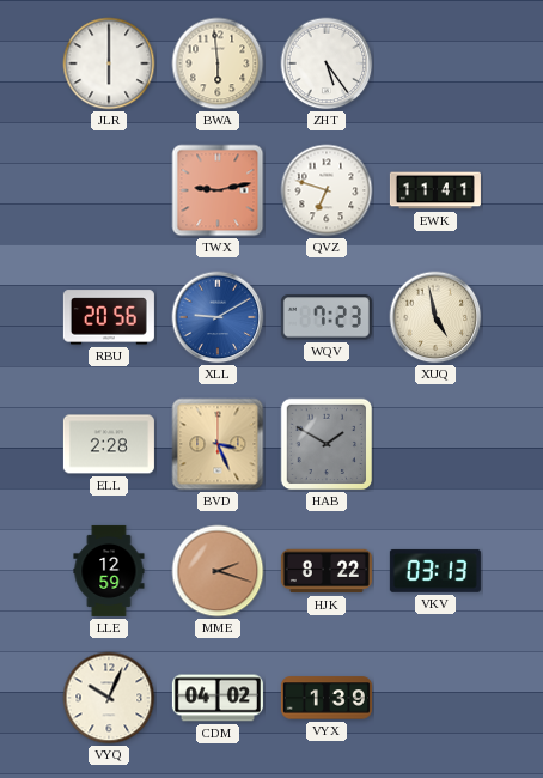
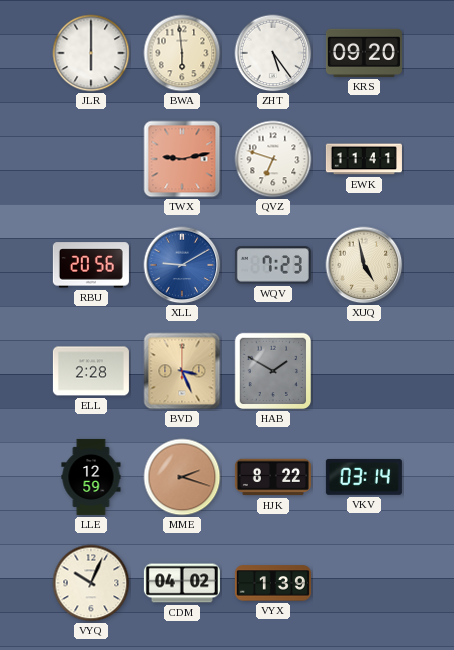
KRS: none -> 09:20
VKV: 03:13 -> 03:14
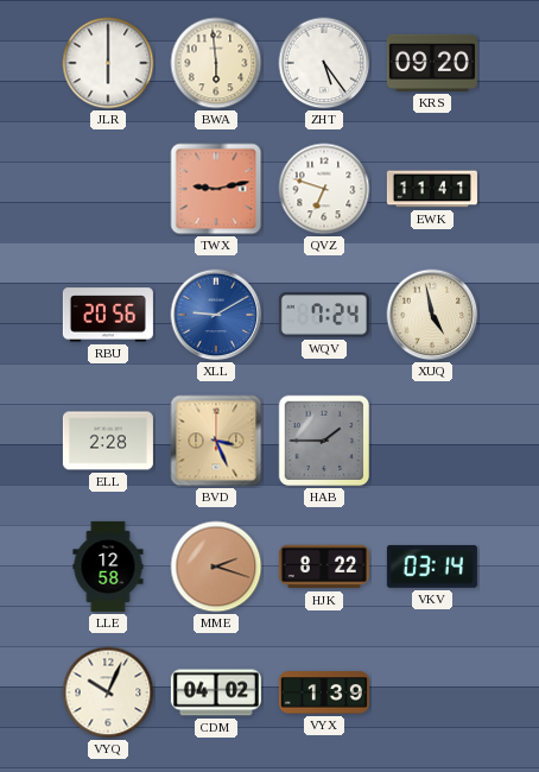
WQV: 7:23 -> 7:24
HAB: 1:50 -> 1:45
LLE: 12:59 -> 12:58
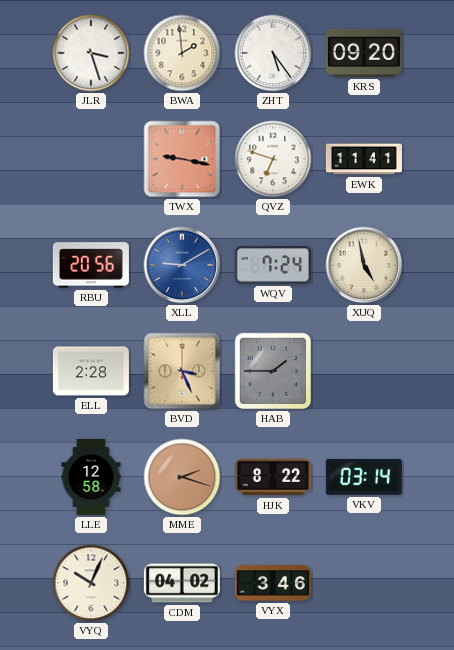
JLR: 6:00 -> 3:27
BWA: 5:59 -> 1:59
TWX: 9:13 -> 9:17
VYX: 1:39 -> 3:46
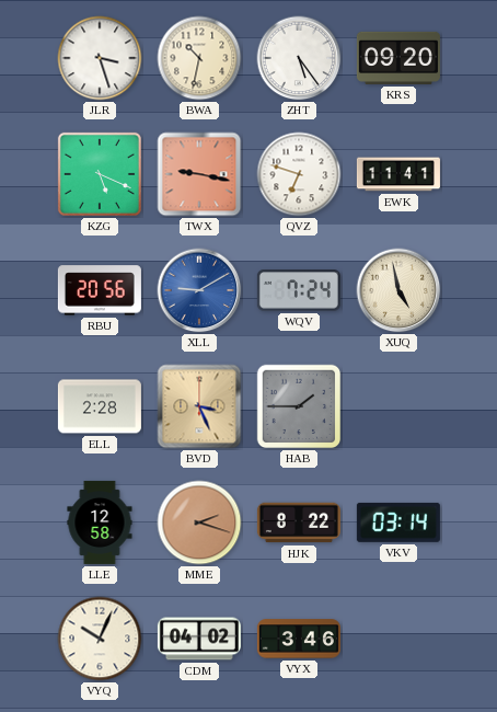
BWA: 1:59 -> 10:32
KZG: none -> 5:19
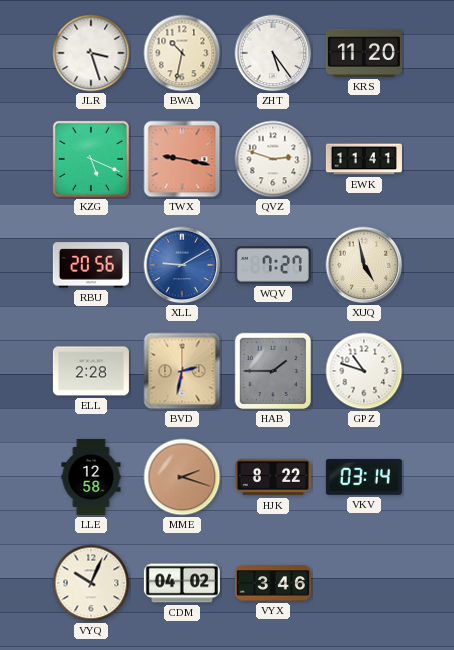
KRS: 09:20 -> 11:20
QVZ: 6:48 -> 2:48
WQV: 7:24 -> 7:27
BVD: 3:26 -> 2:32
GPZ: none -> 10:48
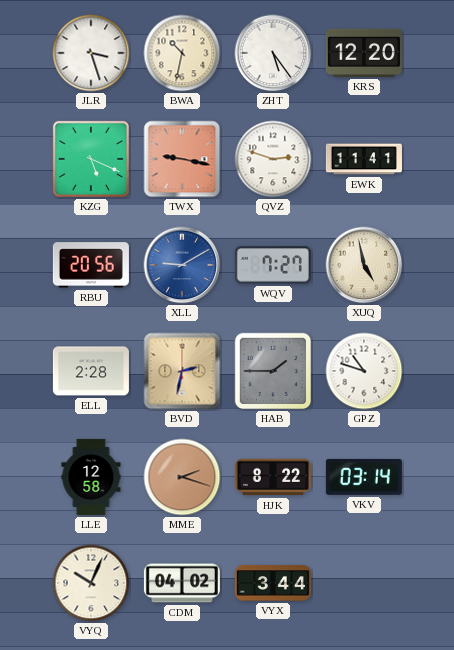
KRS: 11:20 -> 12:20
VYX: 3:46 -> 3:44
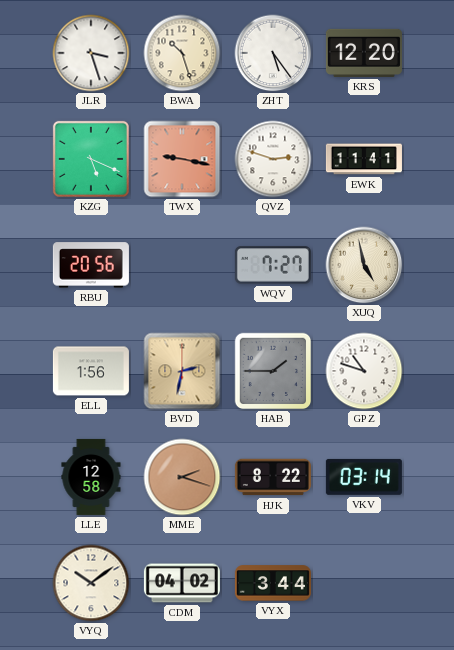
BWA: 10:32 -> 10:27
XLL: 9:10 -> none
ELL: 2:28 -> 1:56
VYQ: 10:04 -> 10:09
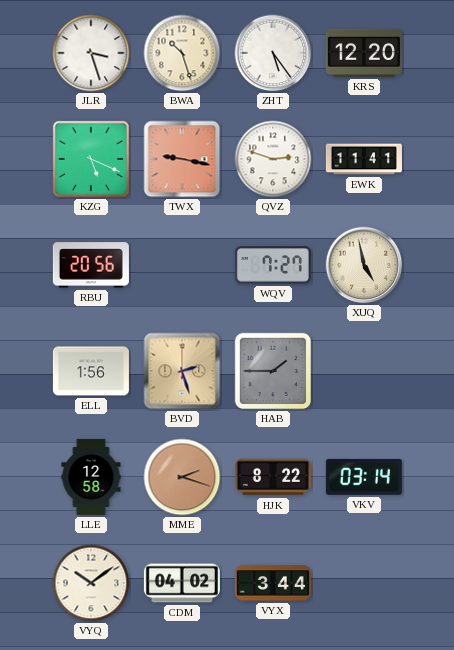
BVD: 2:32 -> 2:27
GPZ: 10:48 -> none
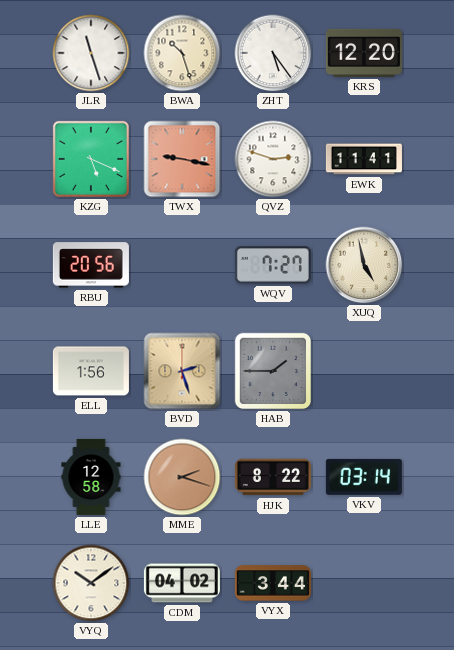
JLR: 3:27 -> 11:27
